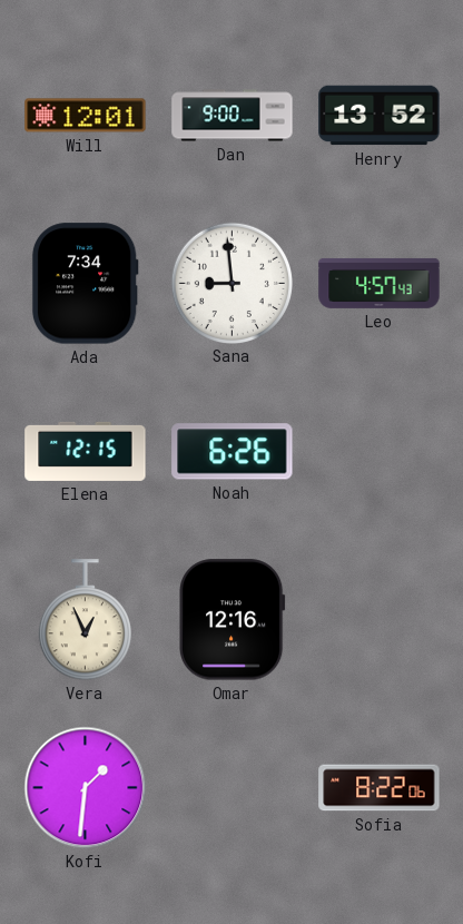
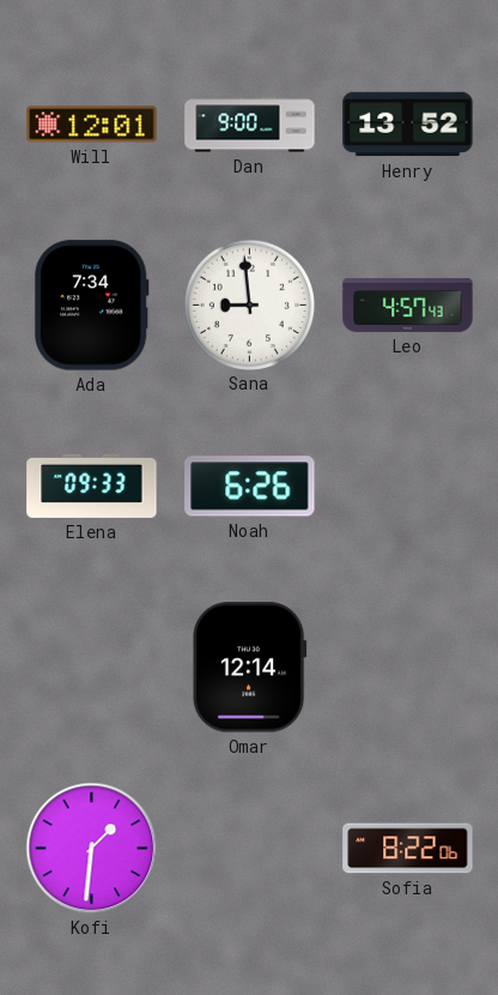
Elena: 12:15 -> 09:33
Vera: 12:56 -> none
Omar: 12:16 -> 12:14
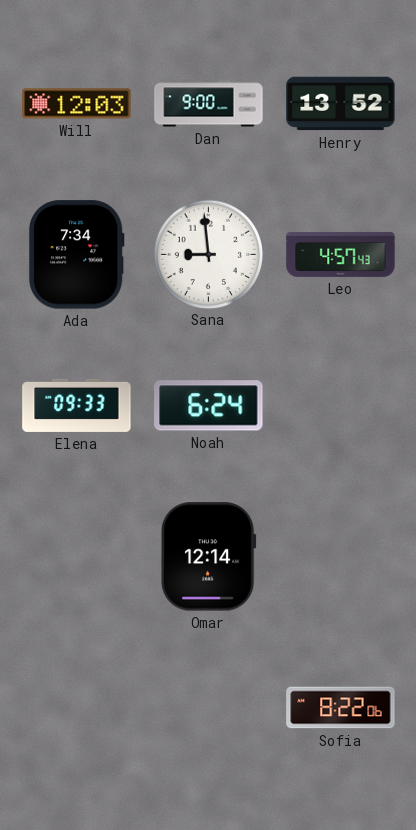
Will: 12:01 -> 12:03
Noah: 6:26 -> 6:24
Kofi: 1:31 -> none
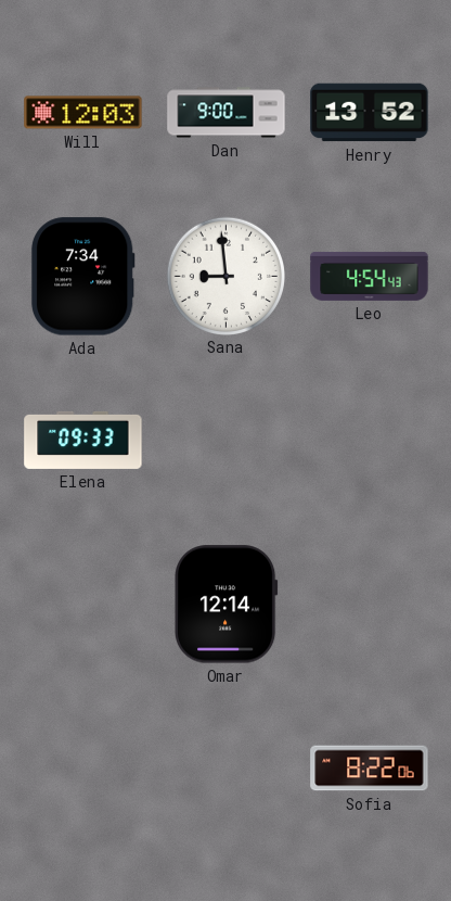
Leo: 4:57 -> 4:54
Noah: 6:24 -> none
